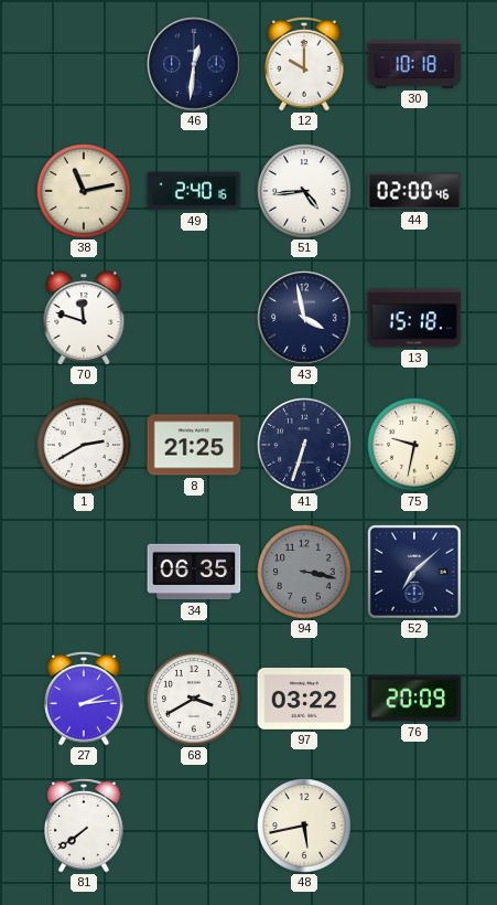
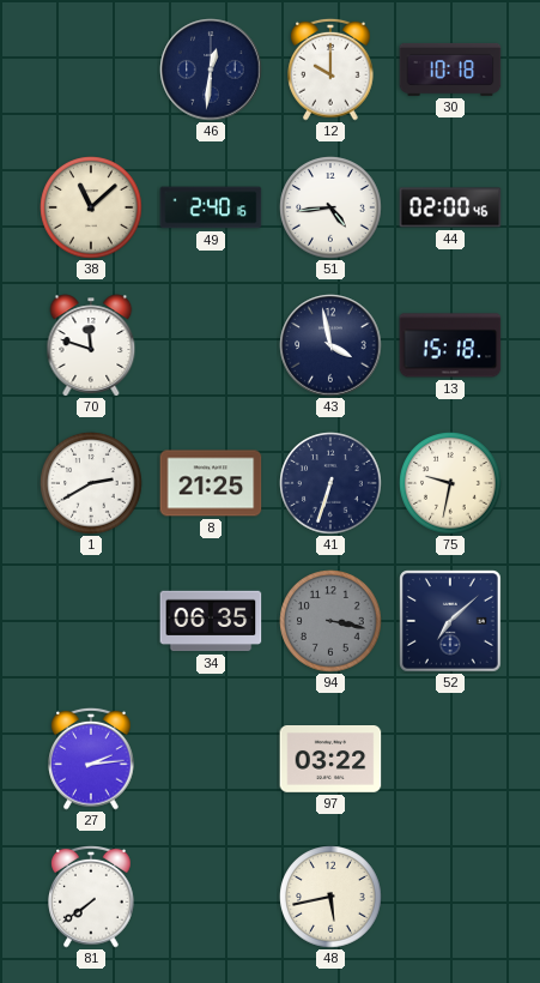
38: 11:13 -> 11:08
68: 3:40 -> none
76: 20:09 -> none
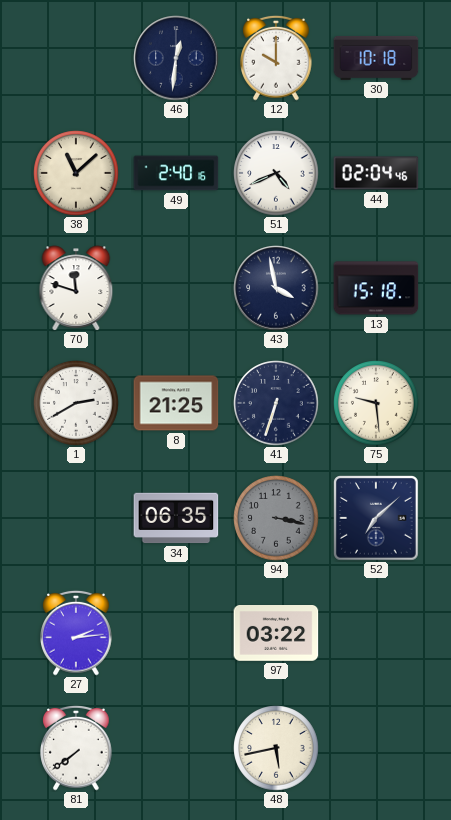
51: 4:44 -> 4:41
44: 02:00 -> 02:04
75: 9:32 -> 9:29
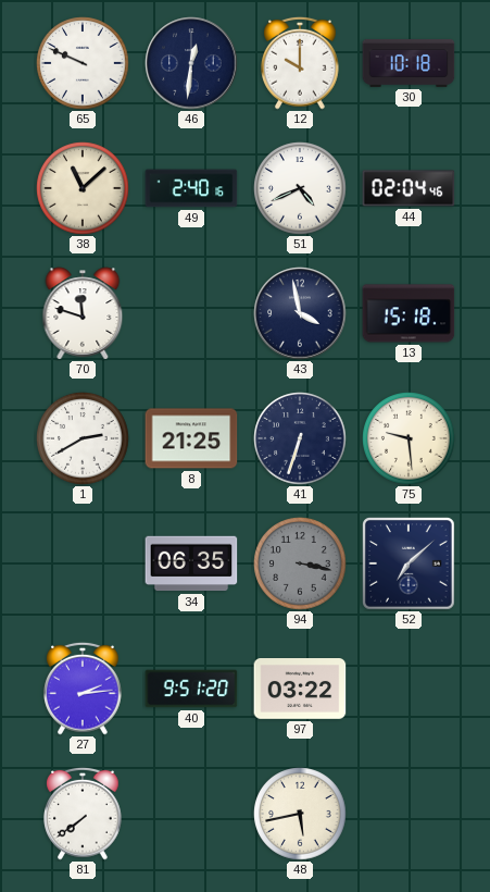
65: none -> 9:49
40: none -> 9:51
